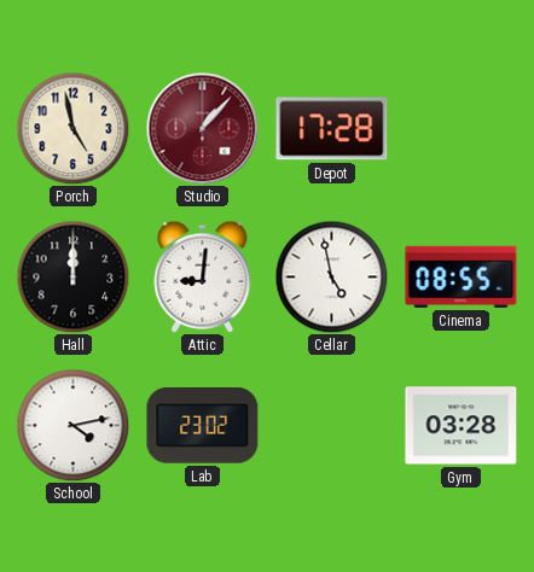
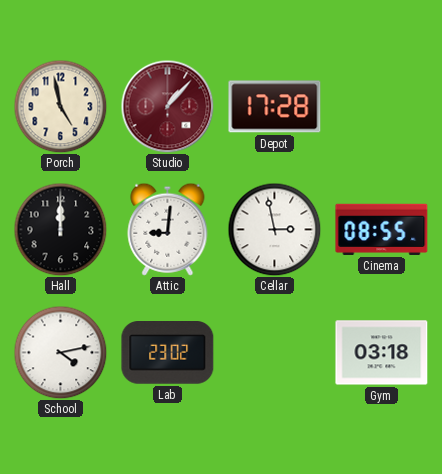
Cellar: 4:58 -> 2:58
Gym: 03:28 -> 03:18
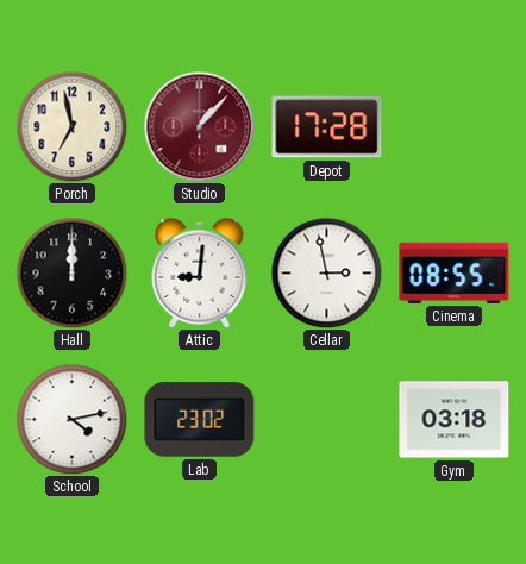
Porch: 4:58 -> 6:58
